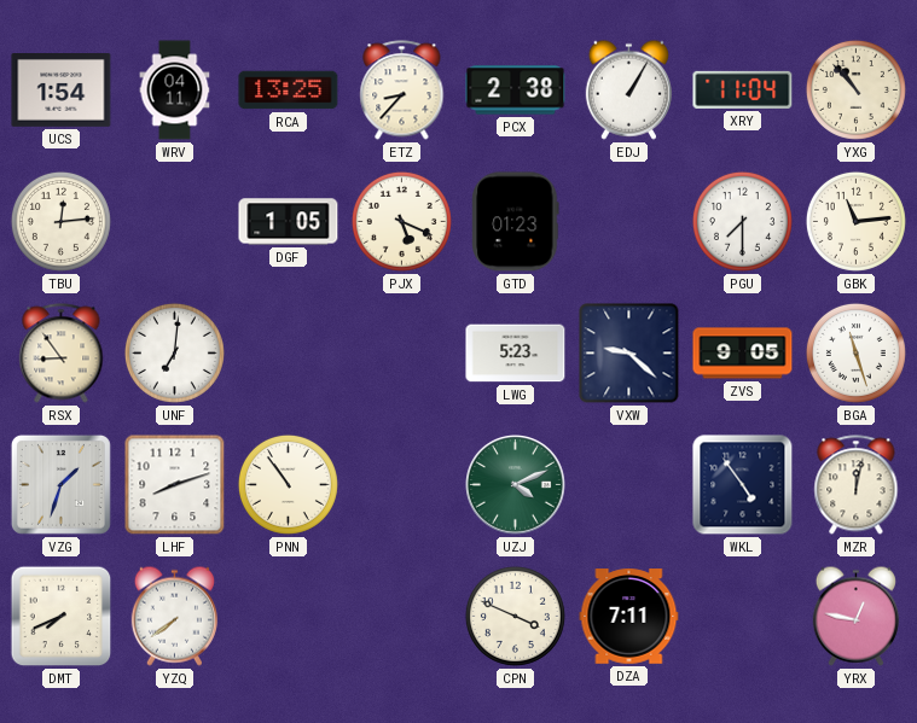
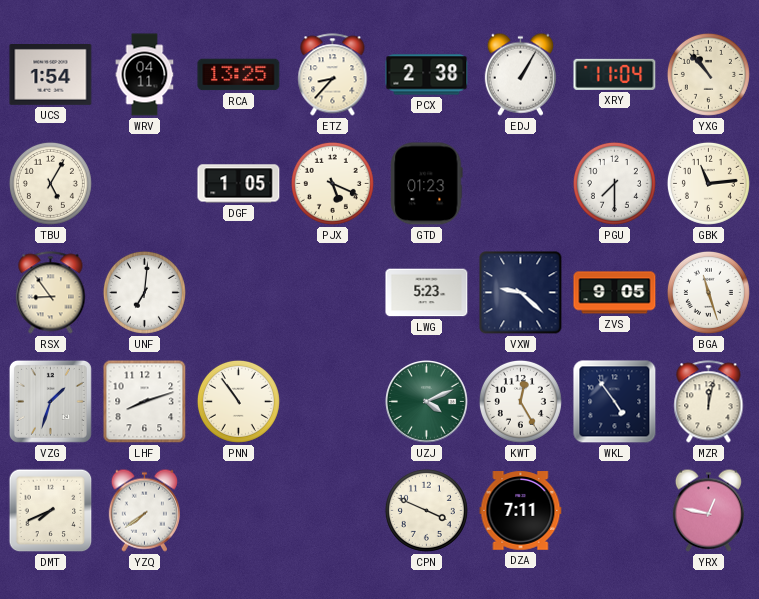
TBU: 12:14 -> 5:05
KWT: none -> 12:25
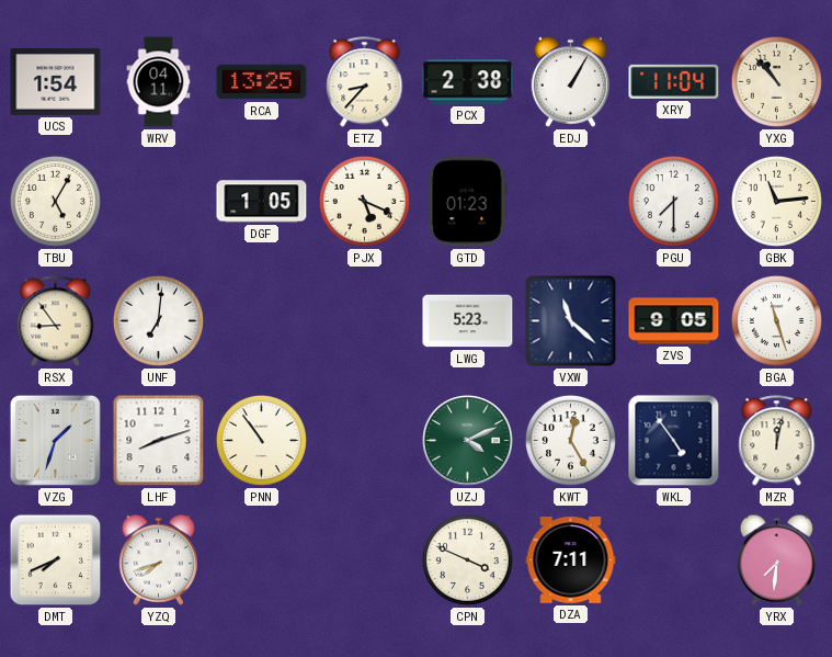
VXW: 9:22 -> 11:22
YZQ: 7:39 -> 7:42
YRX: 12:47 -> 7:31
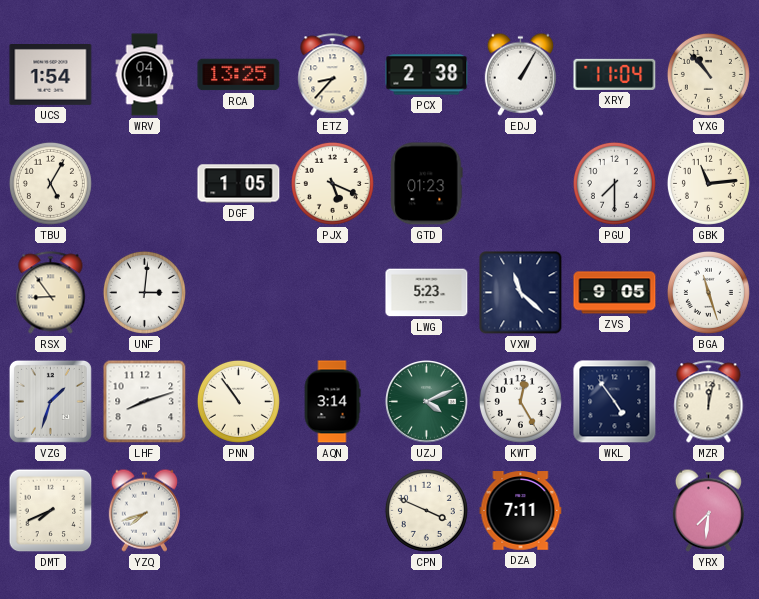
UNF: 7:01 -> 3:01
AQN: none -> 3:14
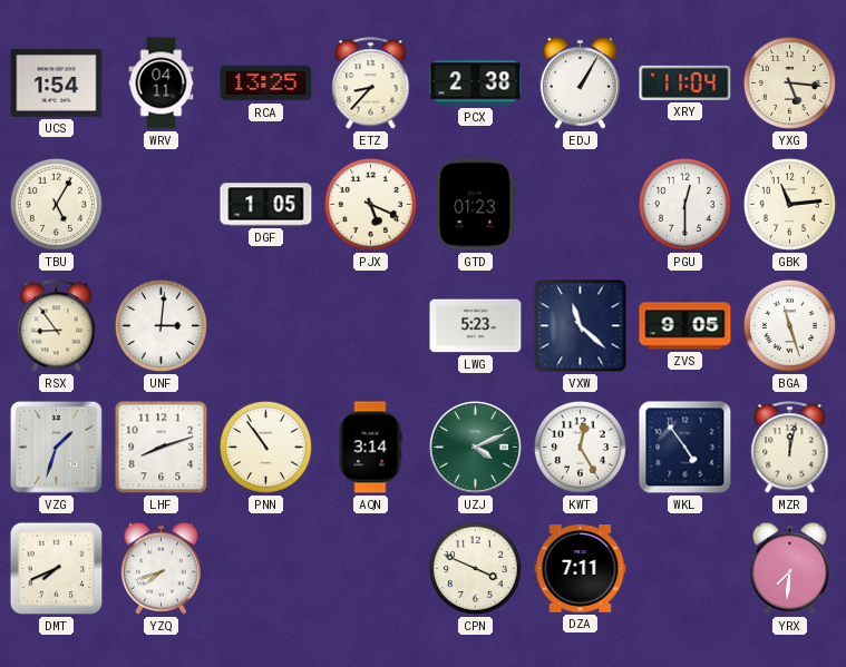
YXG: 10:53 -> 5:16
PGU: 7:30 -> 12:30
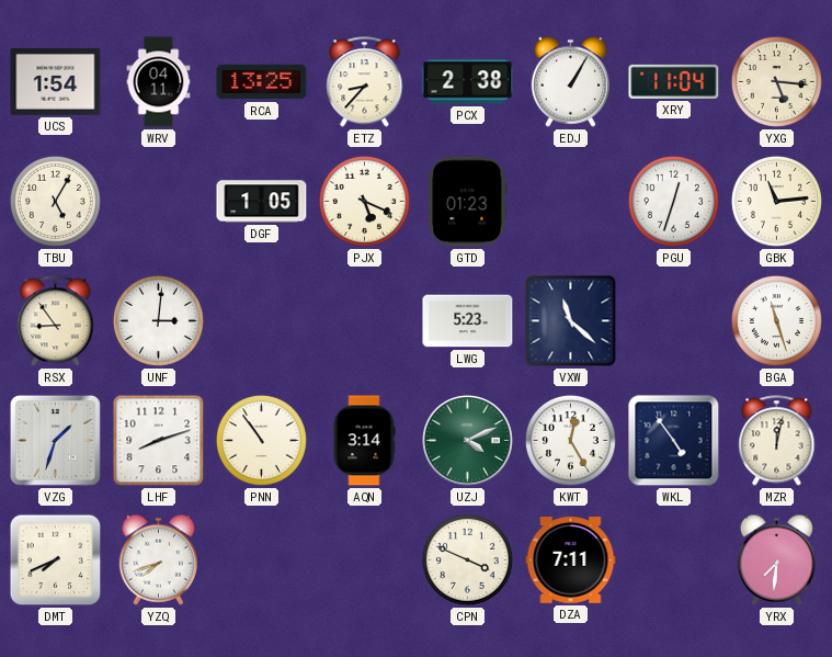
PGU: 12:30 -> 12:33
ZVS: 9:05 -> none
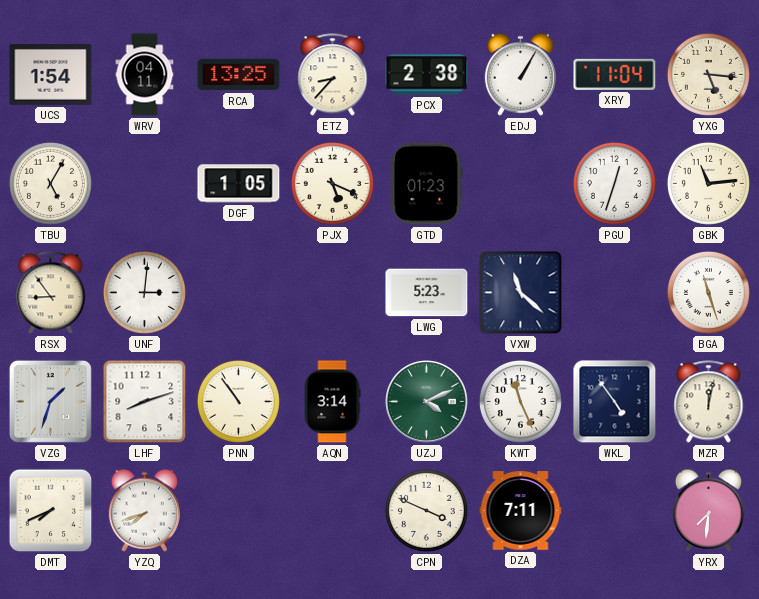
KWT: 12:25 -> 11:26
